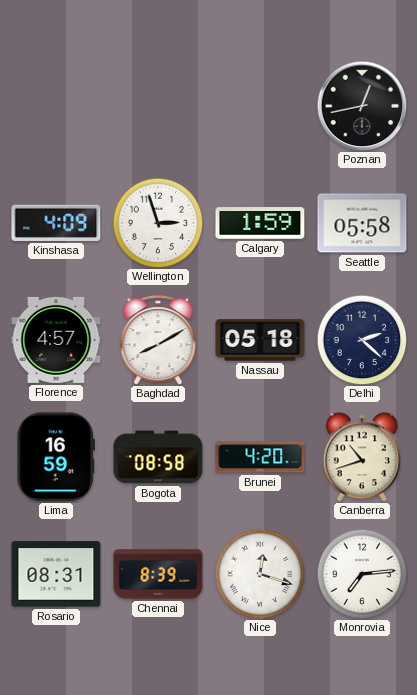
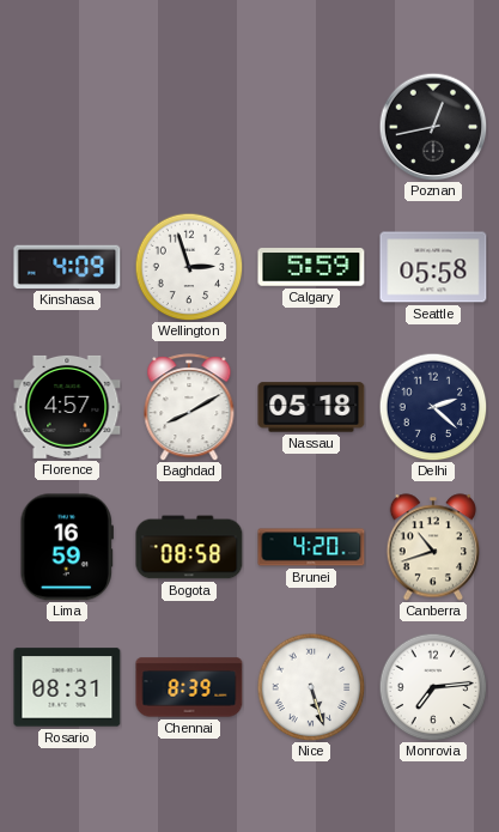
Calgary: 1:59 -> 5:59
Nice: 12:18 -> 5:27
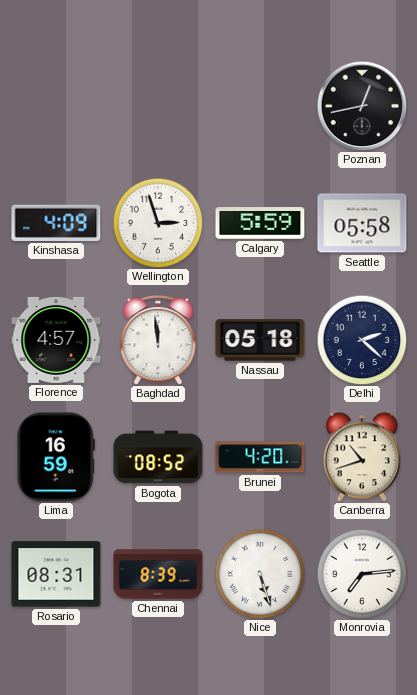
Baghdad: 8:10 -> 11:59
Bogota: 08:58 -> 08:52
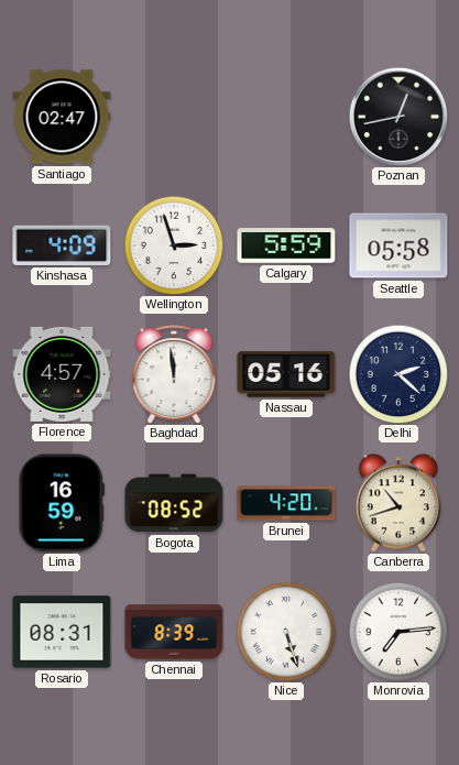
Santiago: none -> 02:47
Nassau: 05:18 -> 05:16
